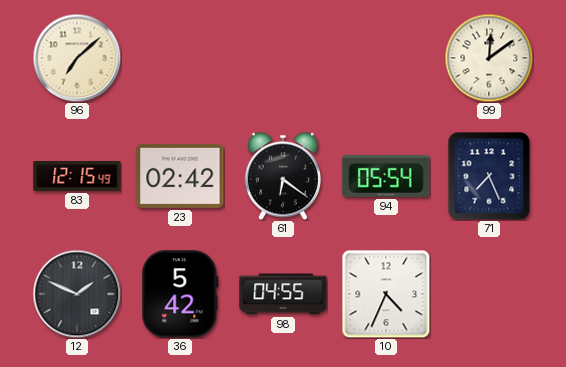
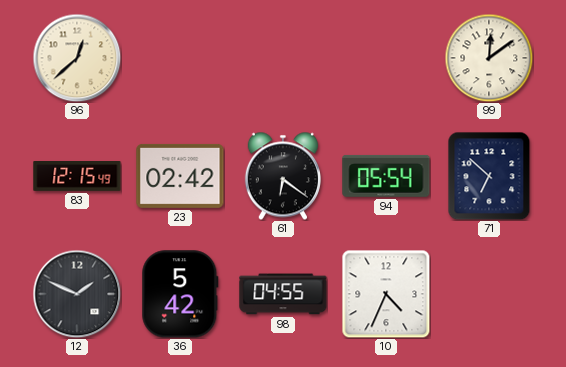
96: 7:08 -> 12:38
71: 7:26 -> 6:52
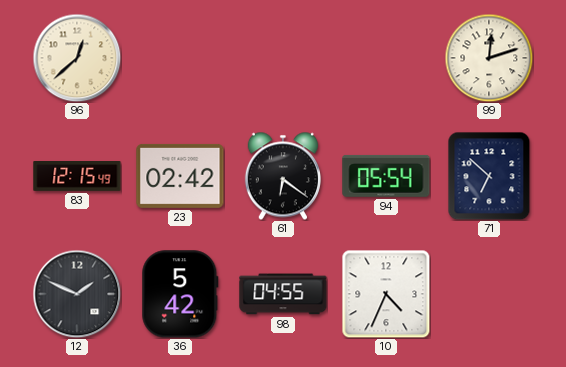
99: 12:09 -> 12:12
